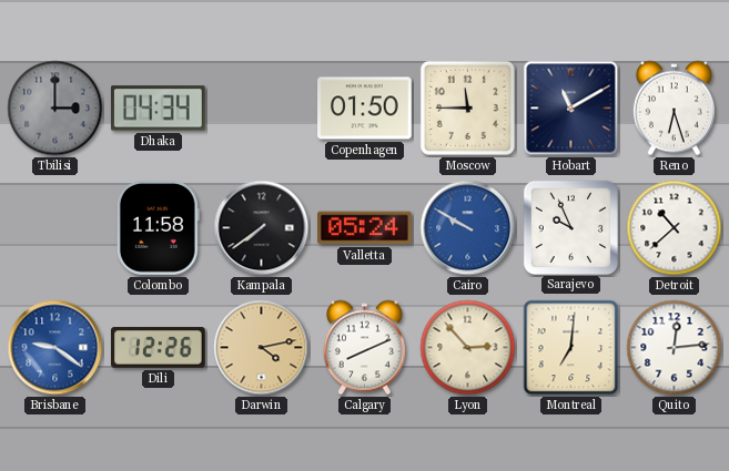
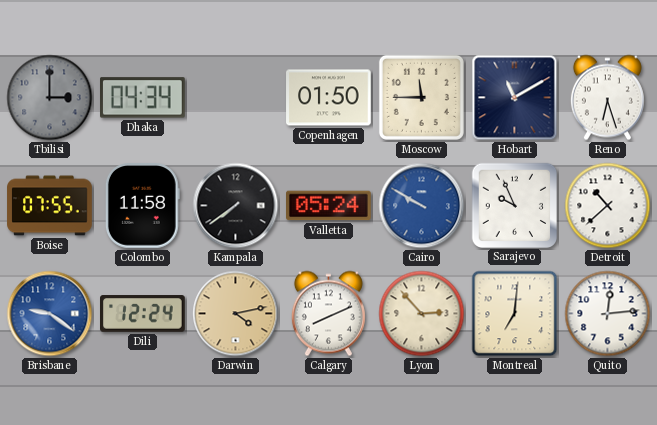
Boise: none -> 07:55
Dili: 12:26 -> 12:24
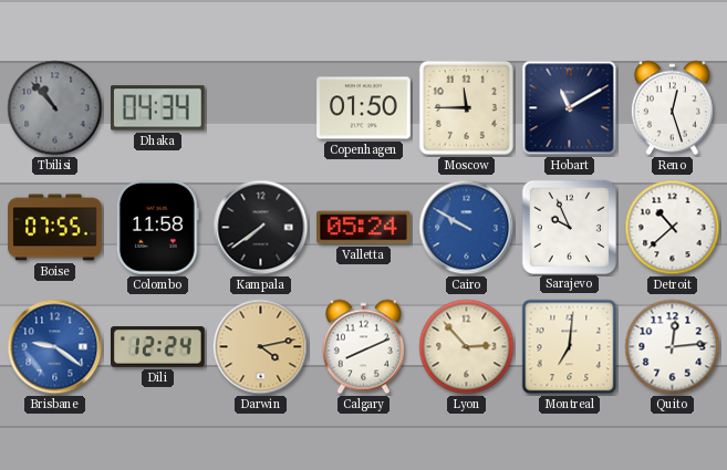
Tbilisi: 3:00 -> 10:53
Reno: 6:27 -> 12:27
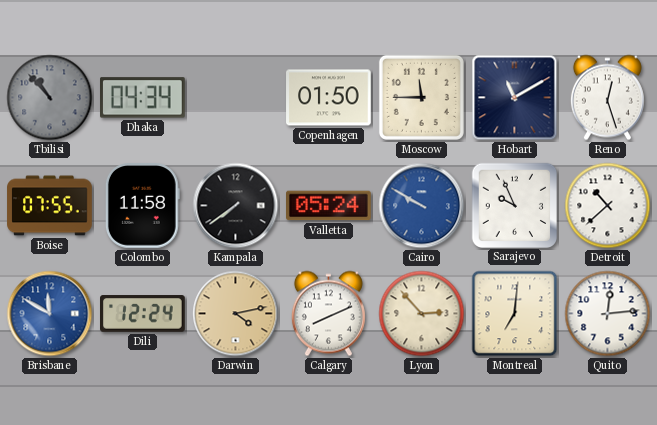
Brisbane: 9:21 -> 11:50
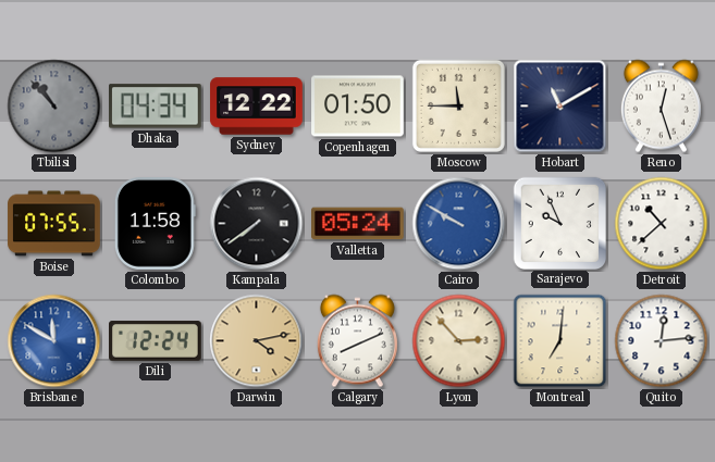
Sydney: none -> 12:22
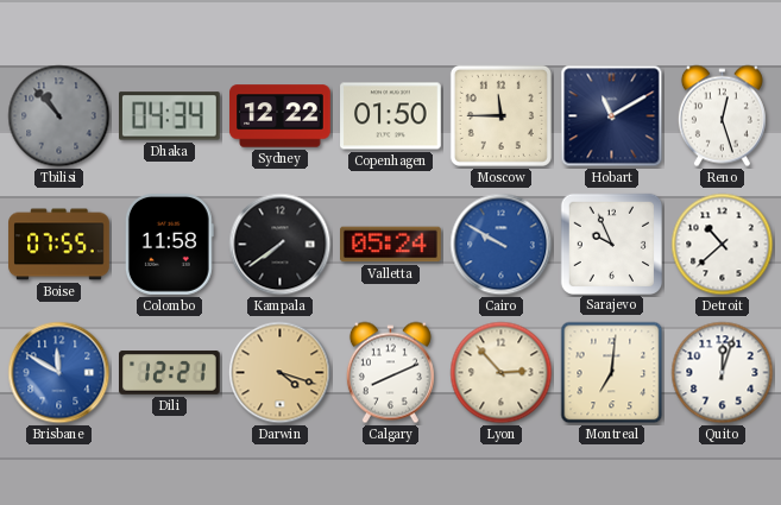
Dili: 12:24 -> 12:21
Darwin: 4:13 -> 4:18
Quito: 12:14 -> 12:03
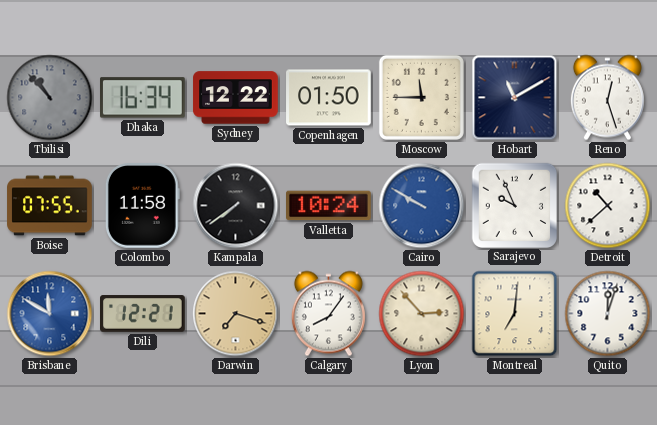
Dhaka: 04:34 -> 16:34
Valletta: 05:24 -> 10:24
Darwin: 4:18 -> 7:18
Calgary: 8:11 -> 8:06
